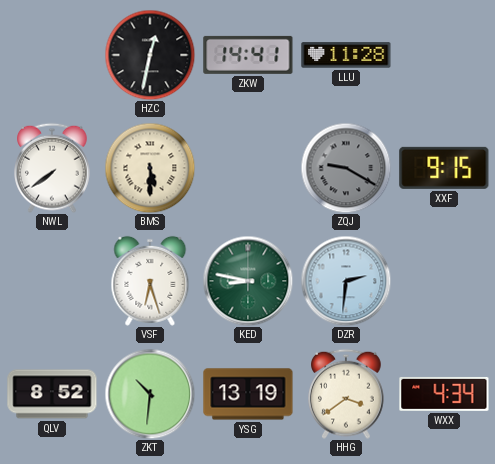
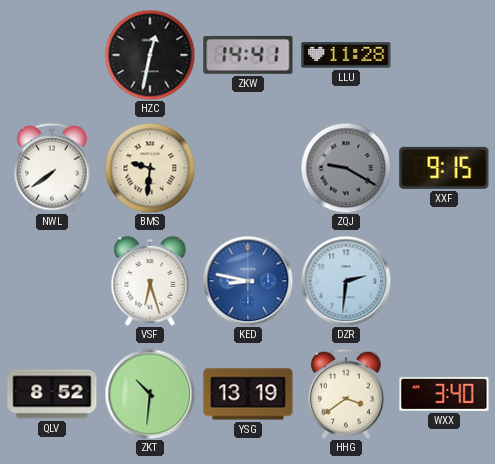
BMS: 5:30 -> 9:31
KED dial: green -> blue
WXX: 4:34 -> 3:40
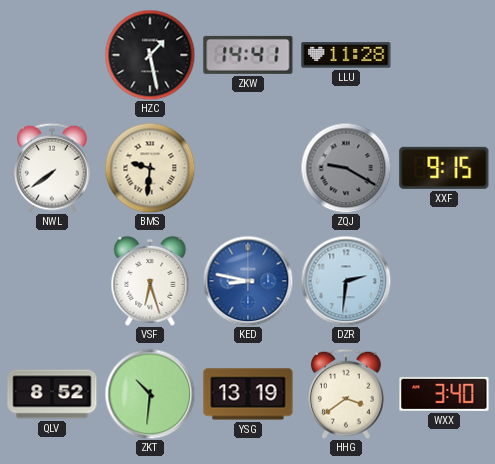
HZC: 12:32 -> 1:28
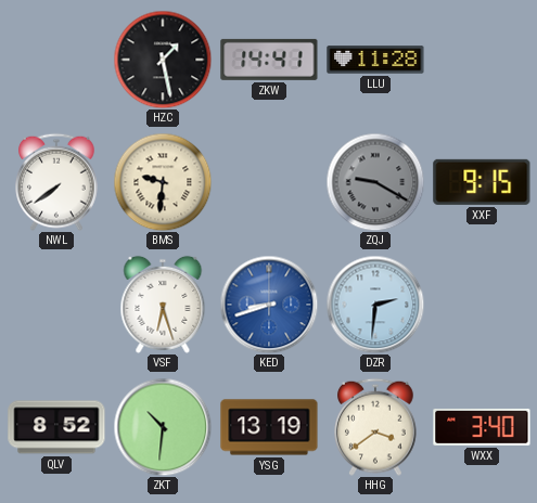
KED: 8:47 -> 8:42
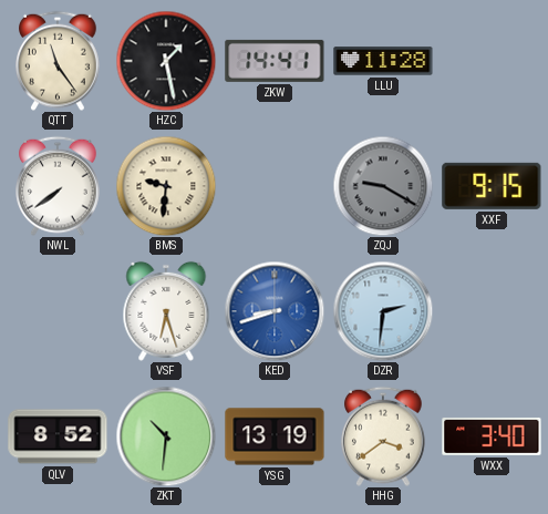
QTT: none -> 11:24
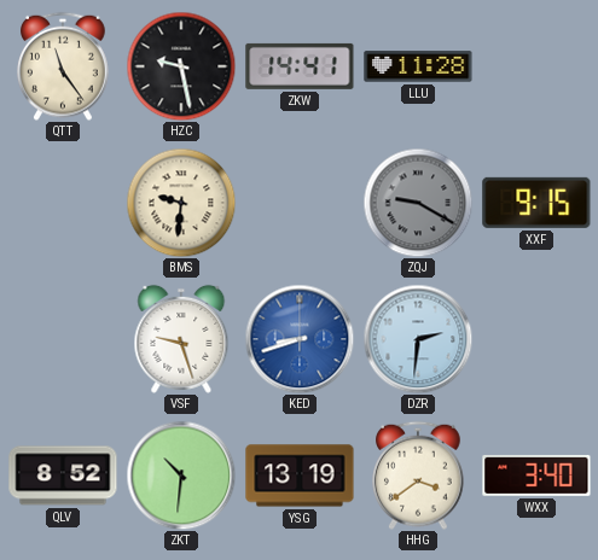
HZC: 1:28 -> 9:28
NWL: 7:39 -> none
VSF: 6:27 -> 9:27
